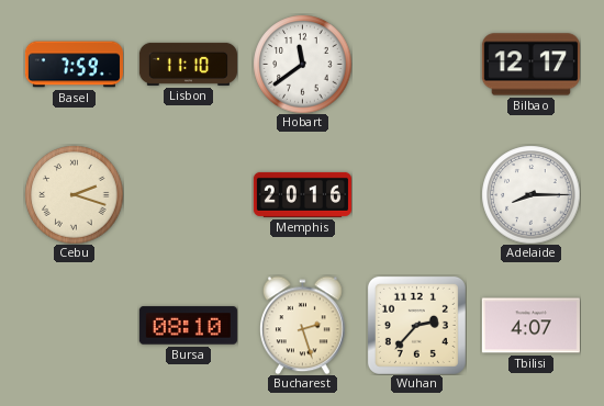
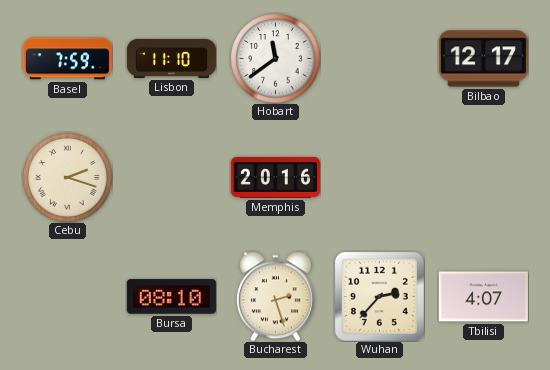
Adelaide: 8:15 -> none
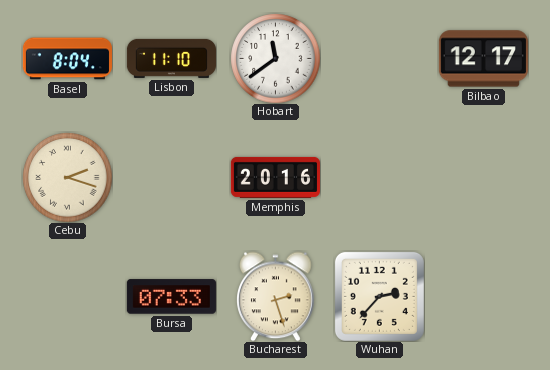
Basel: 7:59 -> 8:04
Bursa: 08:10 -> 07:33
Tbilisi: 4:07 -> none
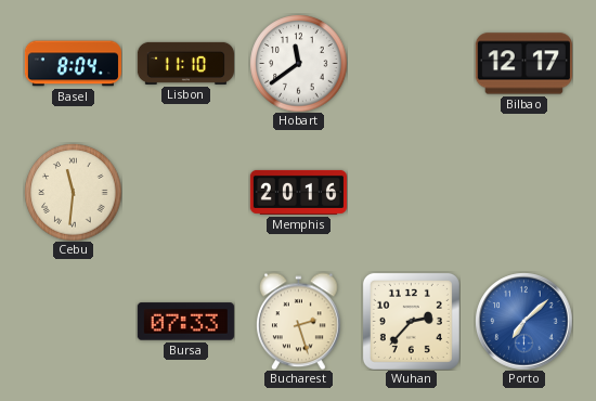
Cebu: 2:18 -> 11:31
Porto: none -> 7:08
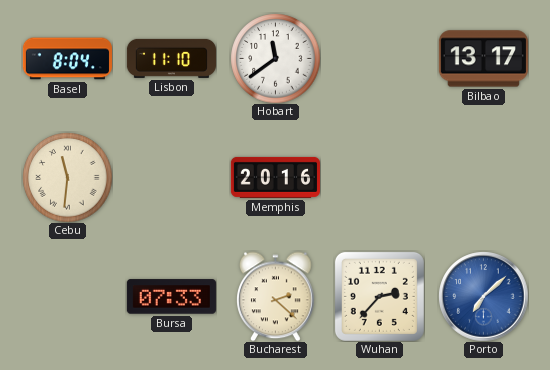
Bilbao: 12:17 -> 13:17
Bucharest: 2:27 -> 2:22
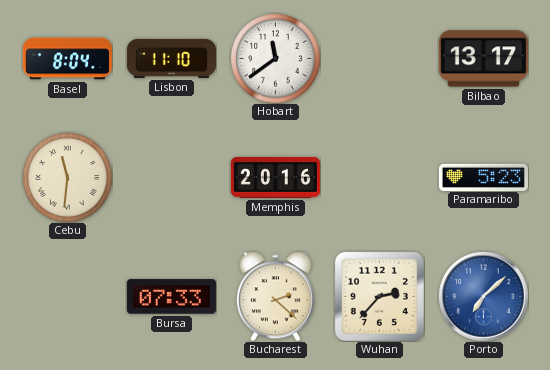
Paramaribo: none -> 5:23
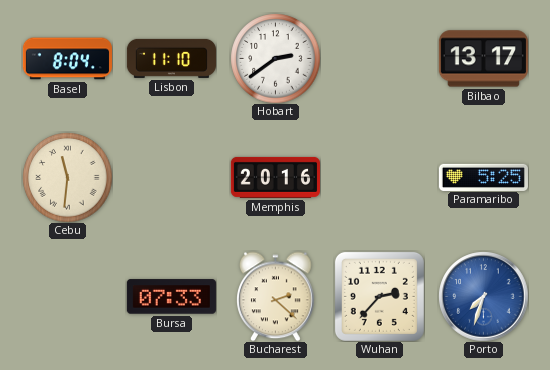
Hobart: 11:39 -> 2:39
Paramaribo: 5:23 -> 5:25
Porto: 7:08 -> 7:33
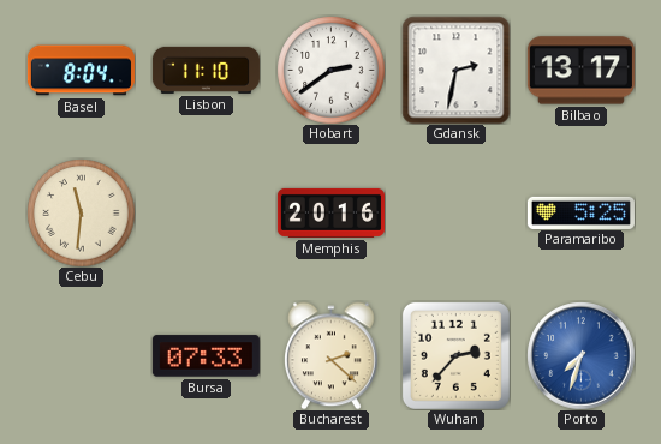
Gdansk: none -> 2:32
